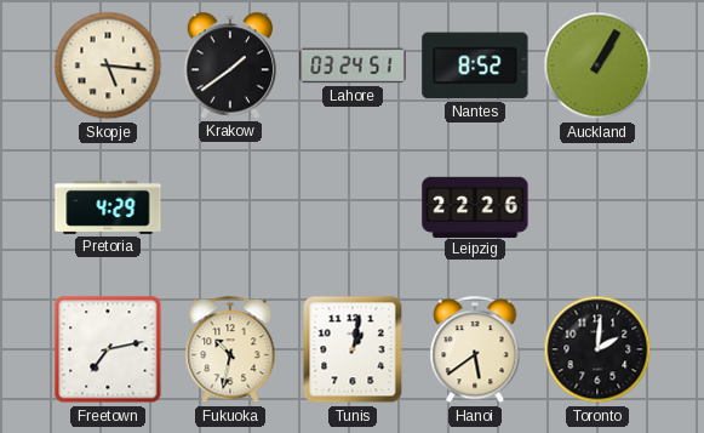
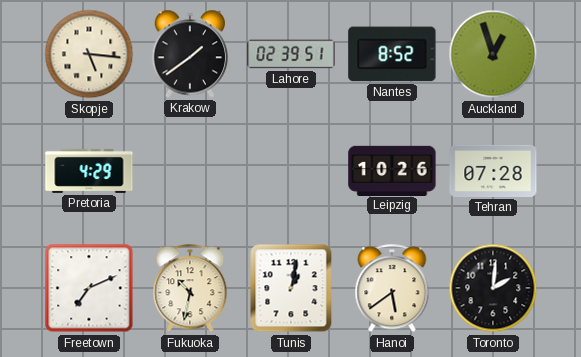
Lahore: 03:24 -> 02:39
Auckland: 1:05 -> 12:57
Leipzig: 22:26 -> 10:26
Tehran: none -> 07:28
Freetown: 7:13 -> 7:11
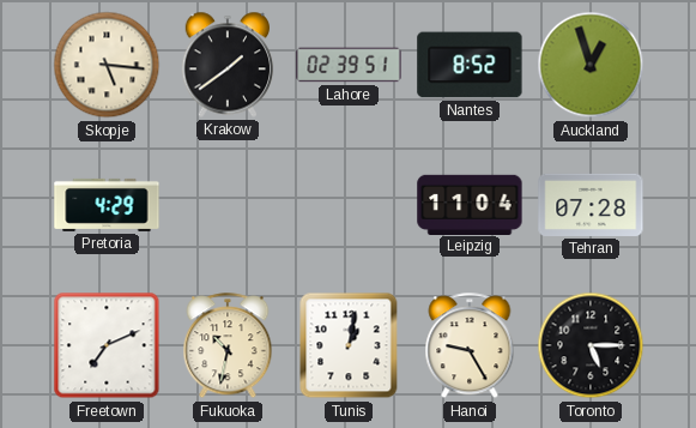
Leipzig: 10:26 -> 11:04
Hanoi: 5:39 -> 9:25
Toronto: 2:01 -> 5:15
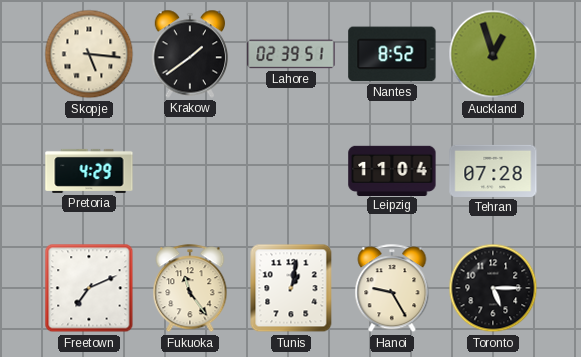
Fukuoka: 10:32 -> 11:24
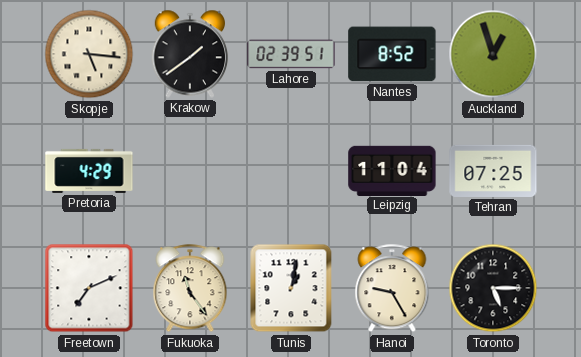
Tehran: 07:28 -> 07:25
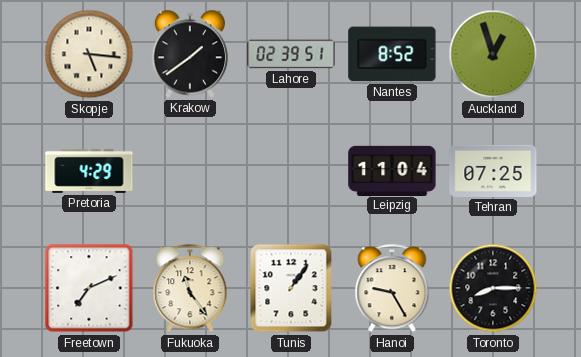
Tunis: 1:02 -> 1:06
Toronto: 5:15 -> 8:15
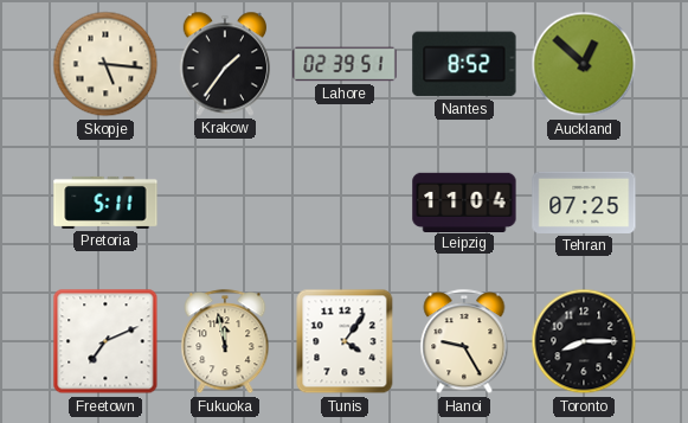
Krakow: 1:39 -> 1:36
Auckland: 12:57 -> 12:52
Pretoria: 4:29 -> 5:11
Fukuoka: 11:24 -> 11:58
Tunis: 1:06 -> 4:06
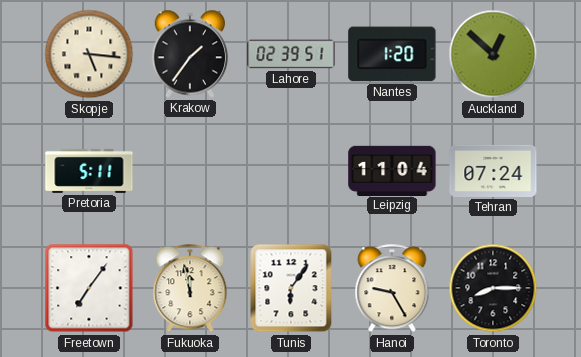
Nantes: 8:52 -> 1:20
Tehran: 07:25 -> 07:24
Freetown: 7:11 -> 7:06
Tunis: 4:06 -> 6:06
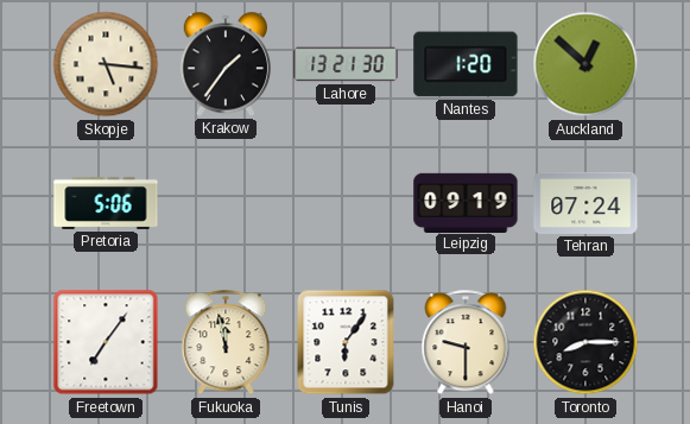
Lahore: 02:39 -> 13:21
Pretoria: 5:11 -> 5:06
Leipzig: 11:04 -> 09:19
Hanoi: 9:25 -> 9:30
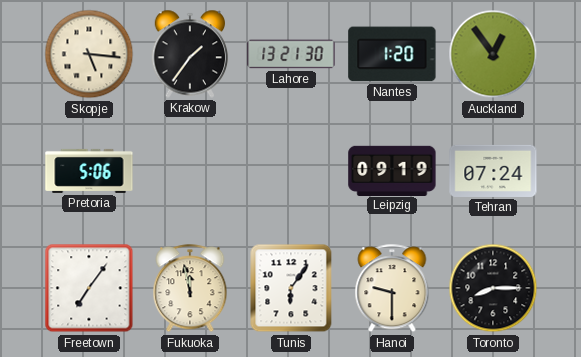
Auckland: 12:52 -> 12:54
